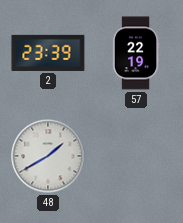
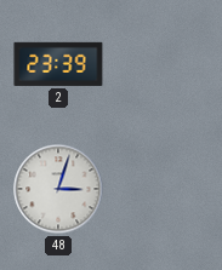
57: 22:19 -> none
48: 1:40 -> 3:03
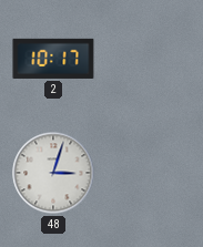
2: 23:39 -> 10:17
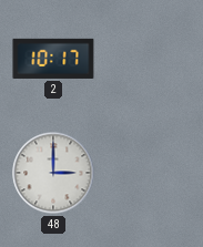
48: 3:03 -> 3:00
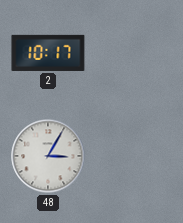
48: 3:00 -> 3:05
